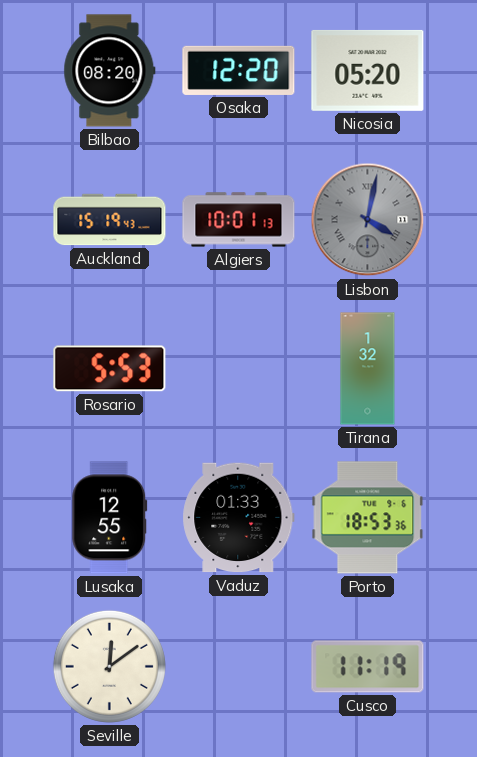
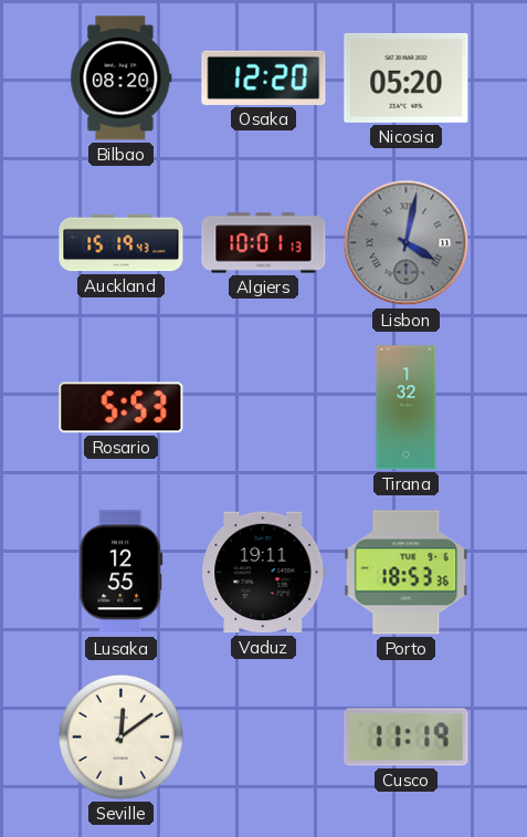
Vaduz: 01:33 -> 19:11
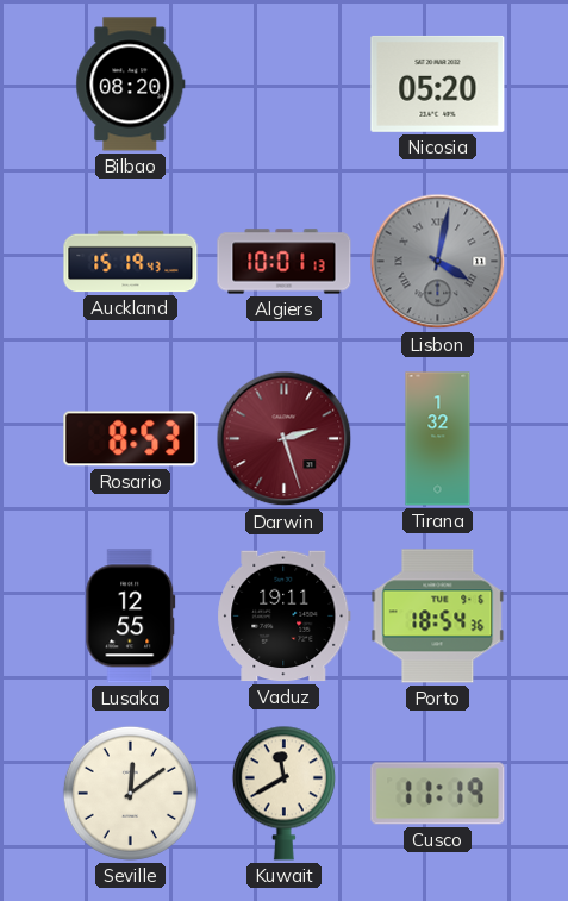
Osaka: 12:20 -> none
Rosario: 5:53 -> 8:53
Darwin: none -> 2:27
Porto: 18:53 -> 18:54
Kuwait: none -> 11:40
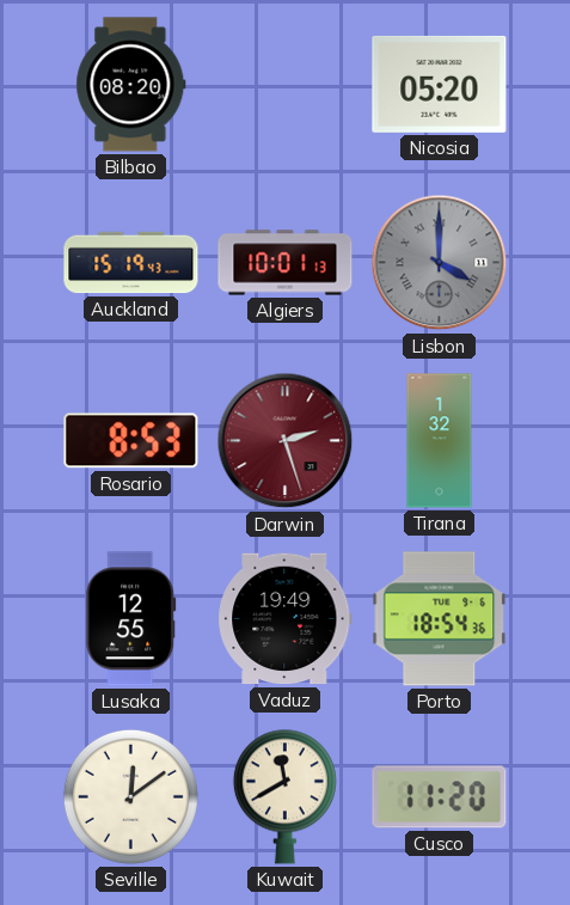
Lisbon: 4:02 -> 4:00
Vaduz: 19:11 -> 19:49
Cusco: 11:19 -> 11:20
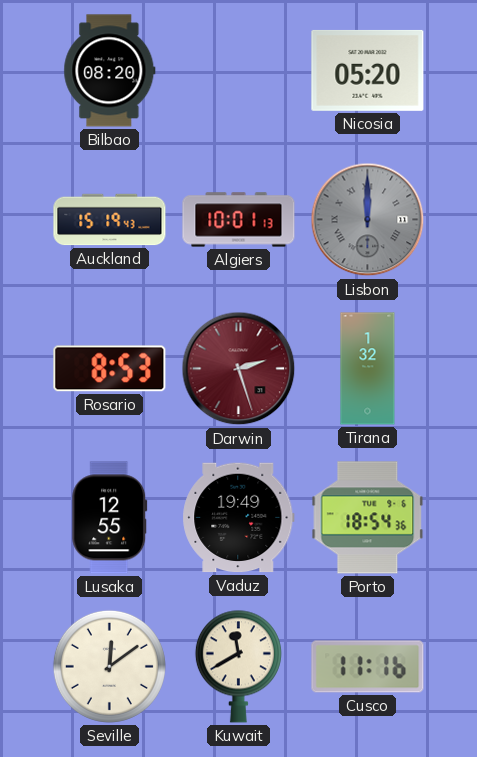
Lisbon: 4:00 -> 12:00
Cusco: 11:20 -> 11:16
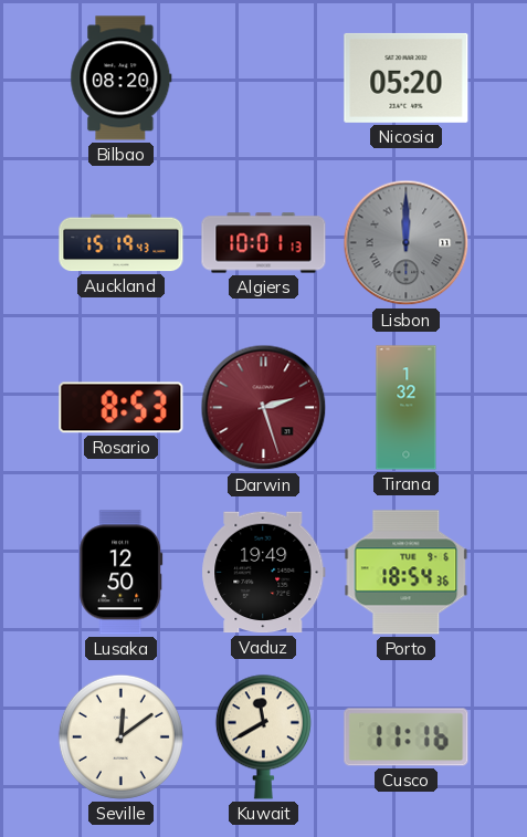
Lusaka: 12:55 -> 12:50
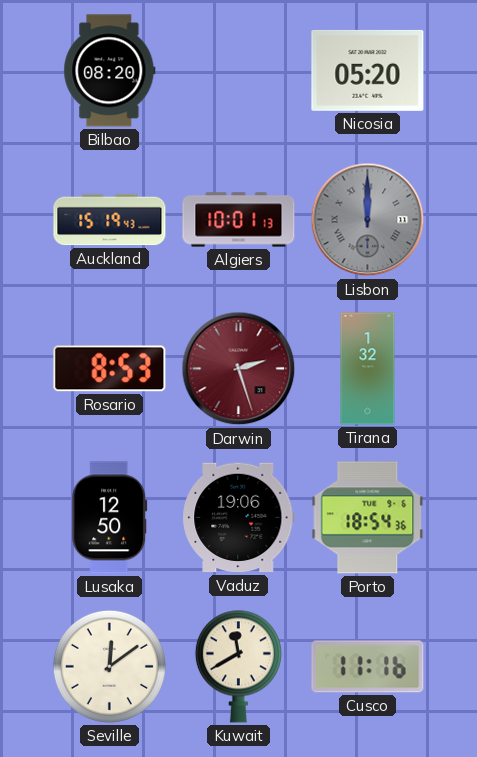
Vaduz: 19:49 -> 19:06
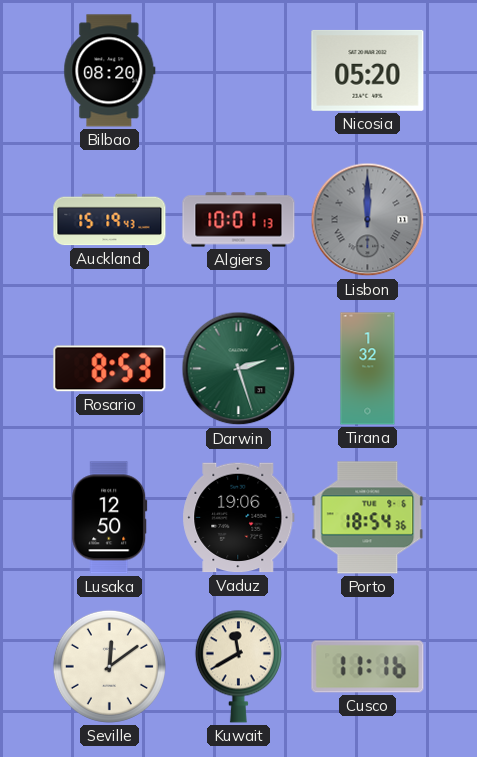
Darwin dial: burgundy -> green
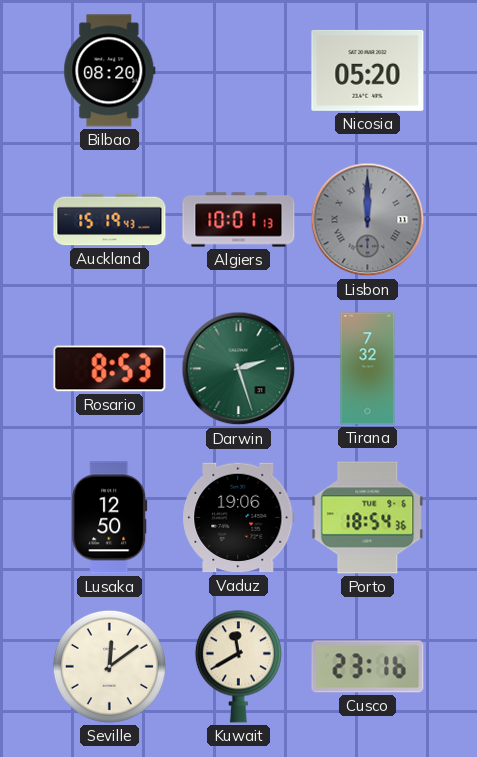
Tirana: 1:32 -> 7:32
Cusco: 11:16 -> 23:16
